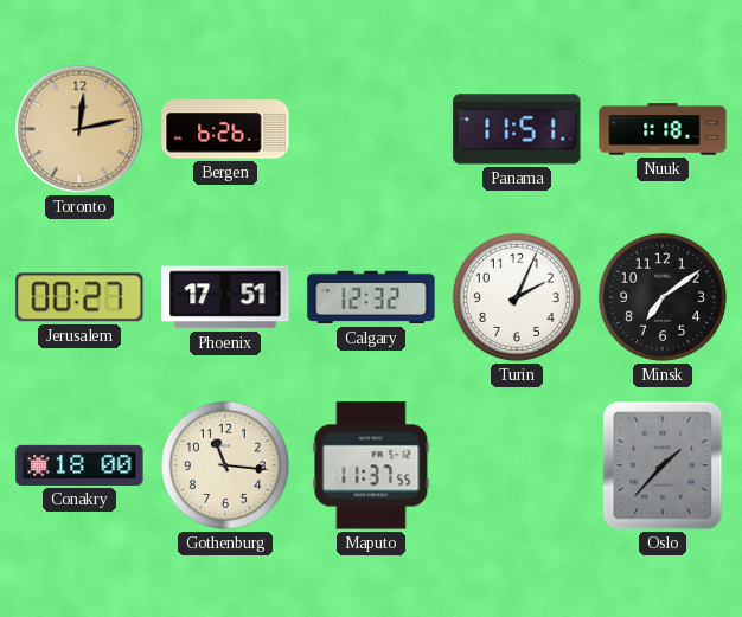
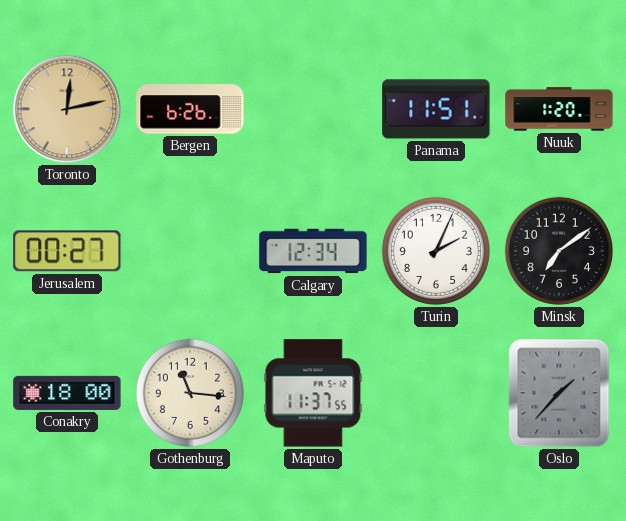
Nuuk: 1:18 -> 1:20
Phoenix: 17:51 -> none
Calgary: 12:32 -> 12:34
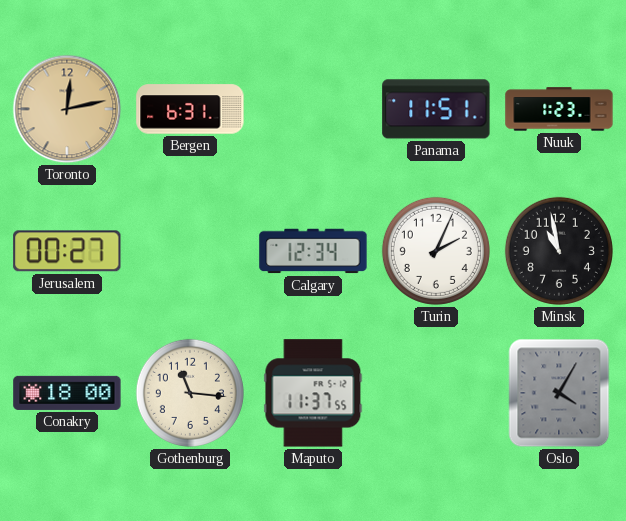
Bergen: 6:26 -> 6:31
Nuuk: 1:20 -> 1:23
Minsk: 7:09 -> 10:58
Oslo: 1:37 -> 4:05
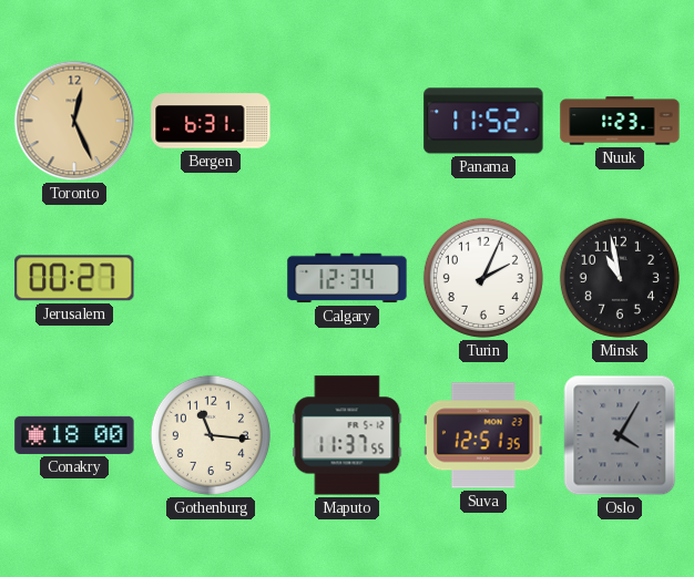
Toronto: 12:13 -> 12:26
Panama: 11:51 -> 11:52
Suva: none -> 12:51
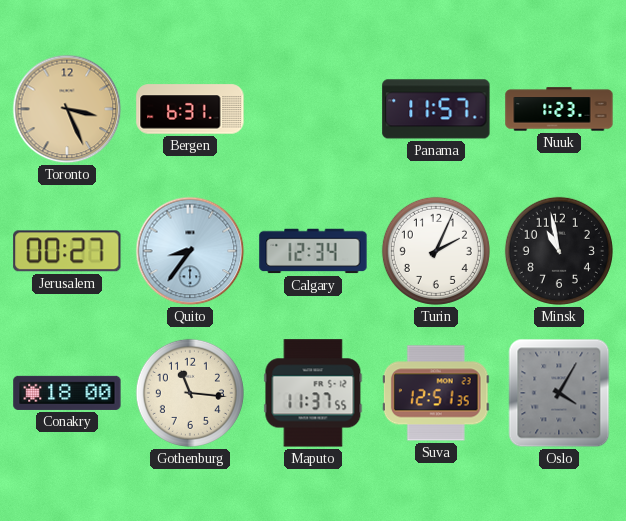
Toronto: 12:26 -> 3:26
Panama: 11:52 -> 11:57
Quito: none -> 8:36
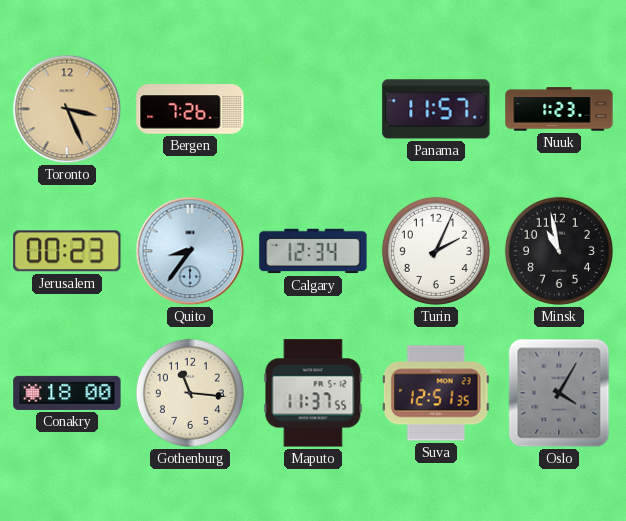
Bergen: 6:31 -> 7:26
Jerusalem: 00:27 -> 00:23
